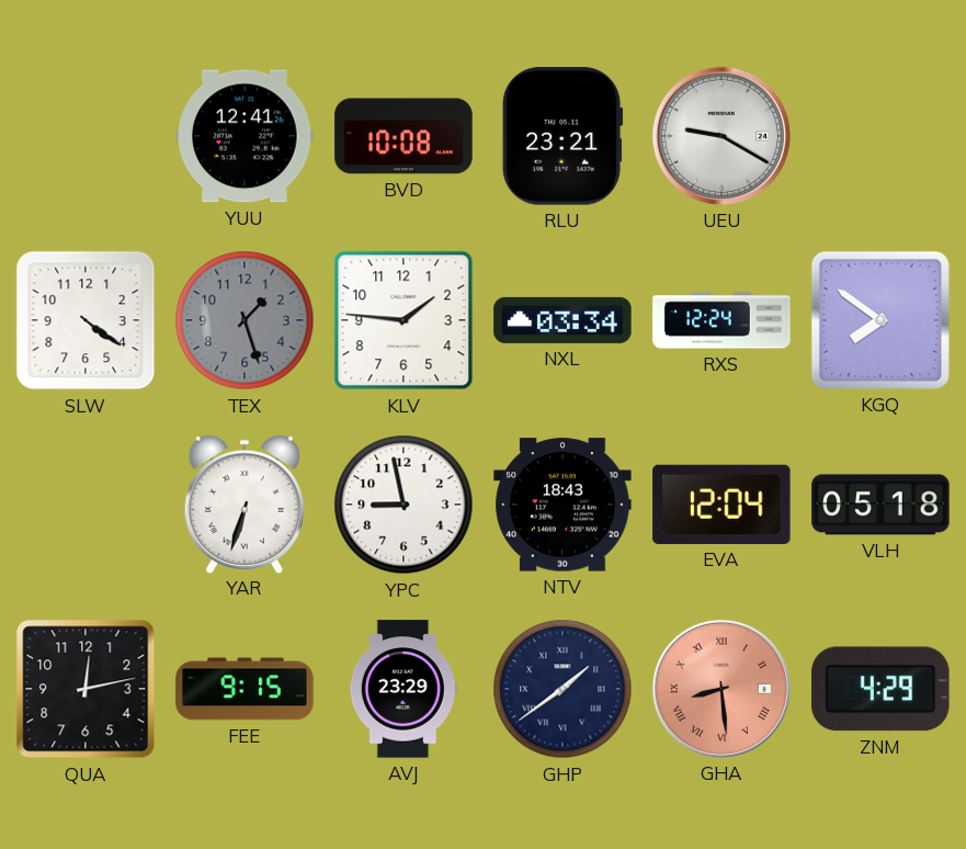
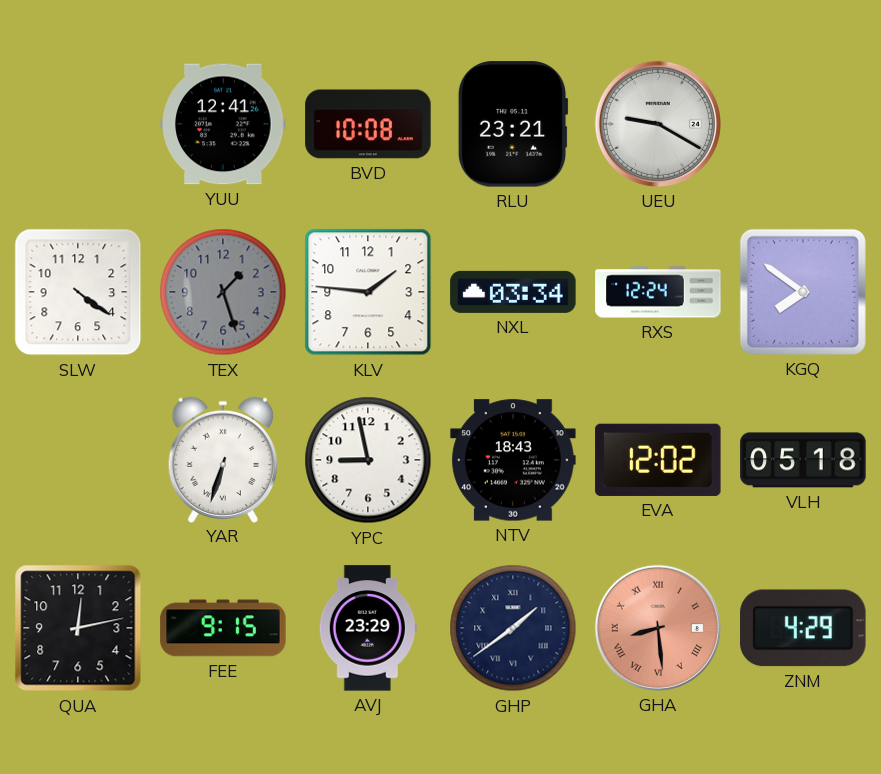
EVA: 12:04 -> 12:02
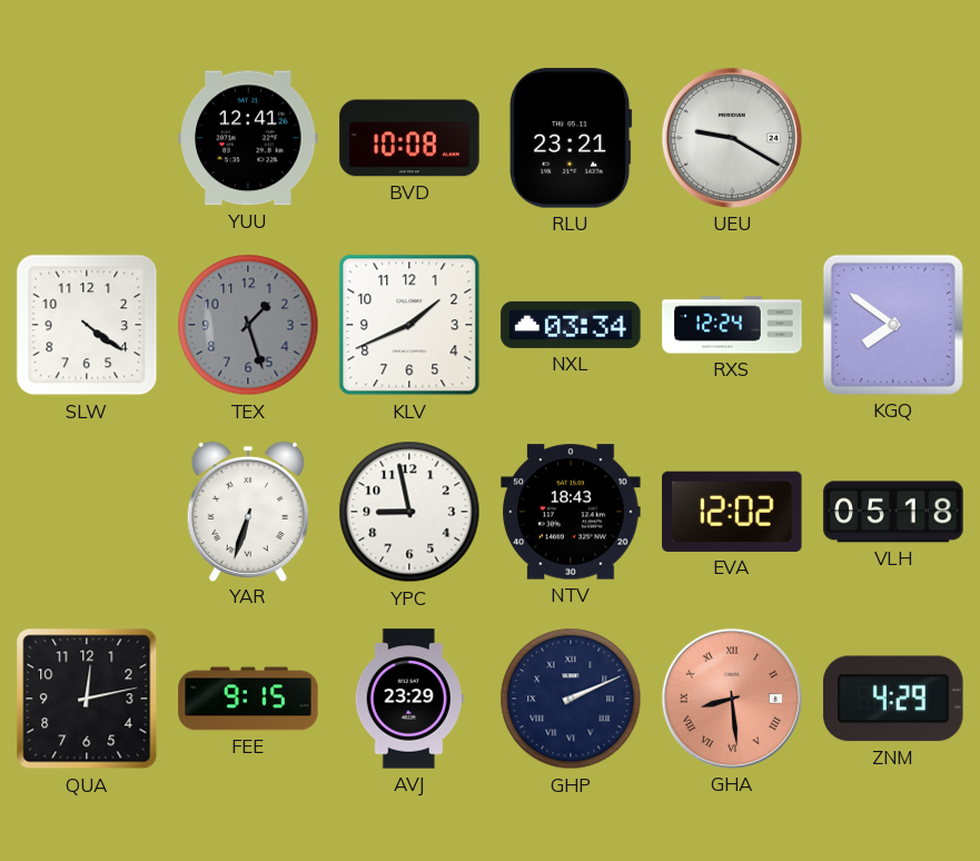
KLV: 1:46 -> 1:41
GHP: 1:39 -> 2:11
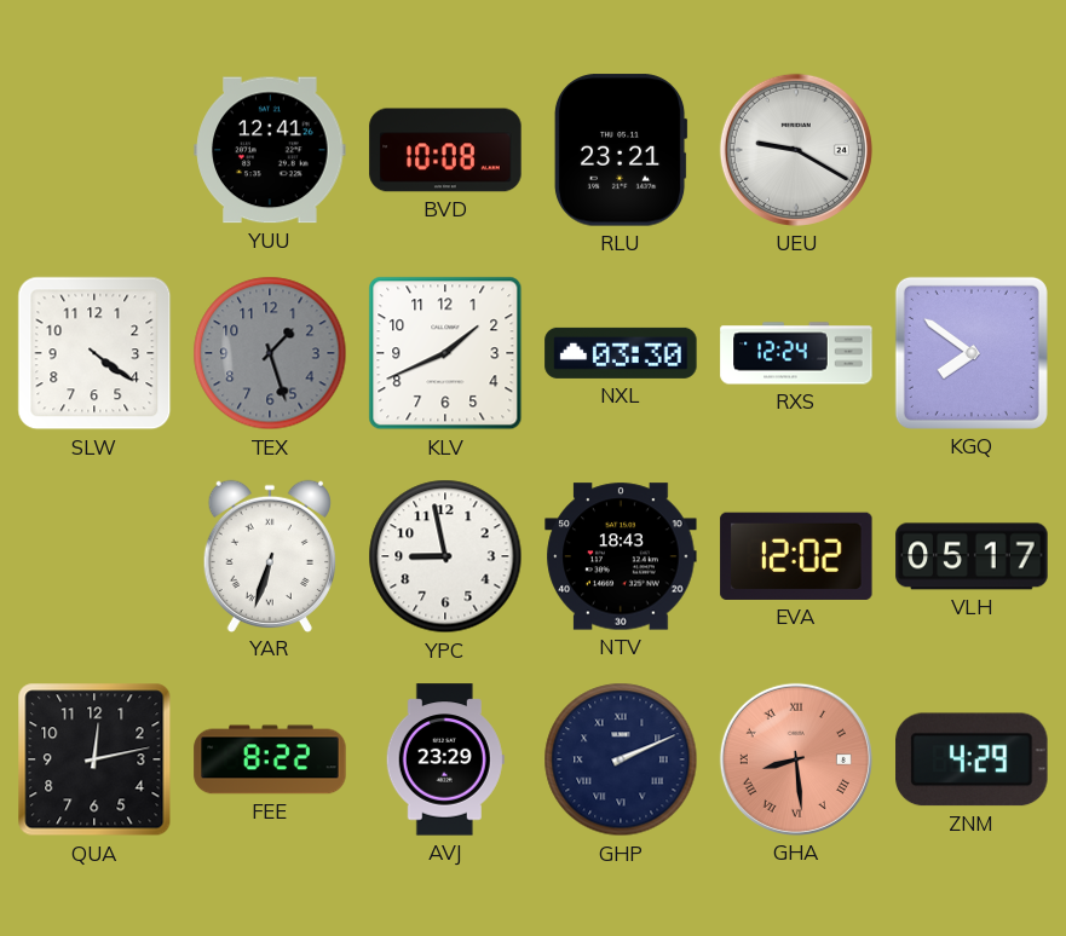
NXL: 03:34 -> 03:30
VLH: 05:18 -> 05:17
FEE: 9:15 -> 8:22
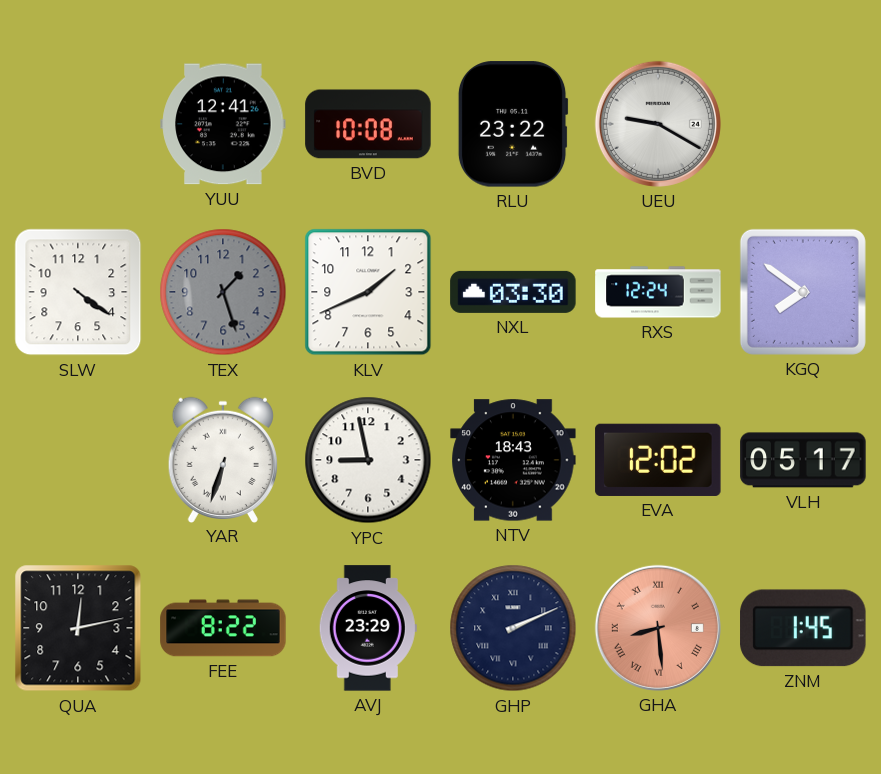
RLU: 23:21 -> 23:22
ZNM: 4:29 -> 1:45
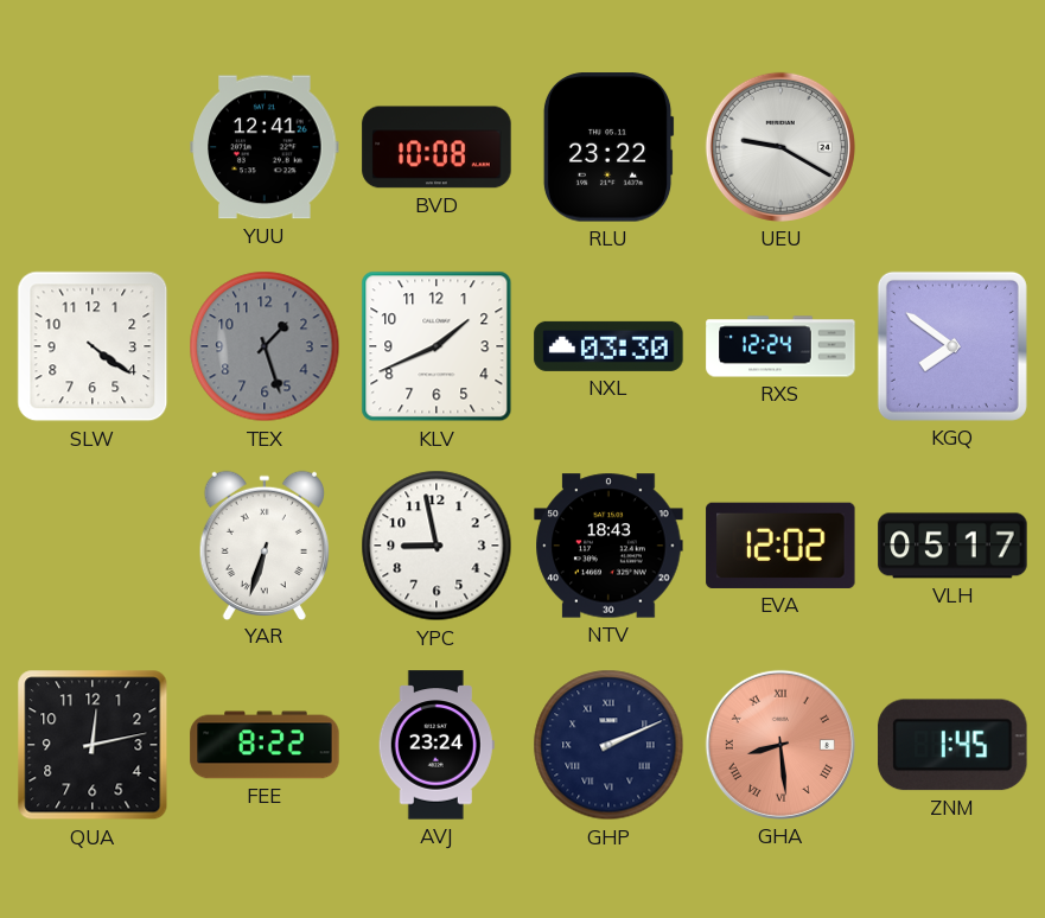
AVJ: 23:29 -> 23:24
